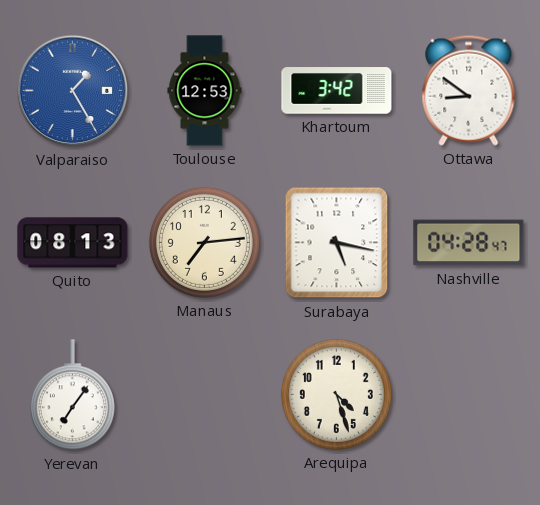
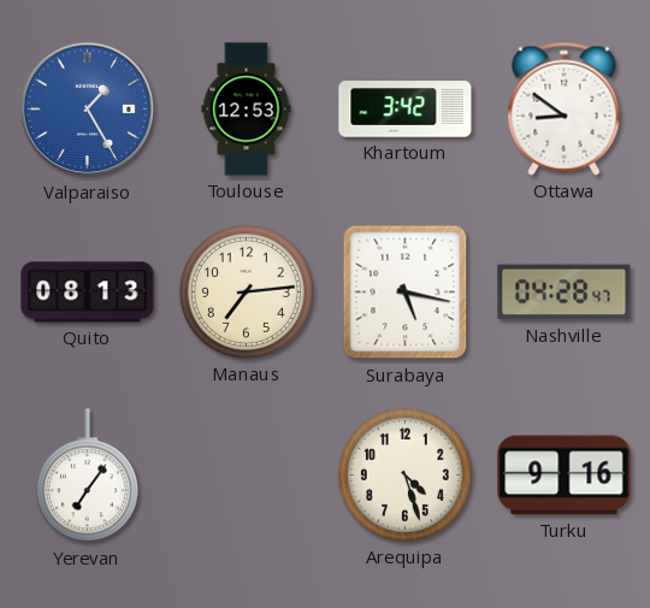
Turku: none -> 9:16
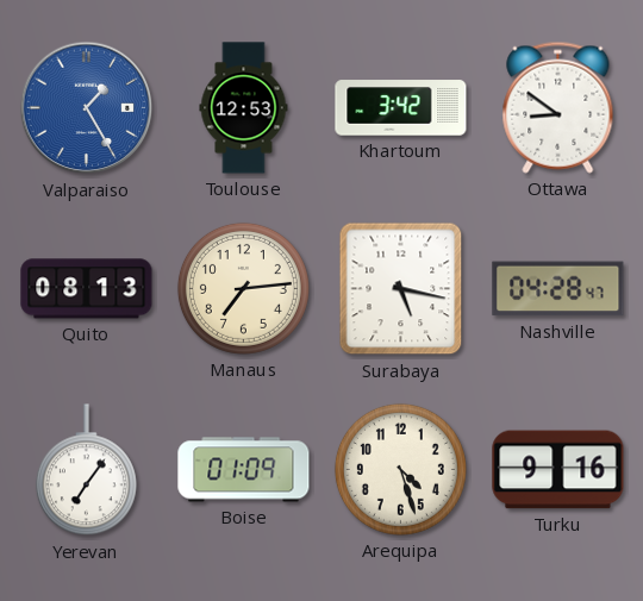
Boise: none -> 01:09
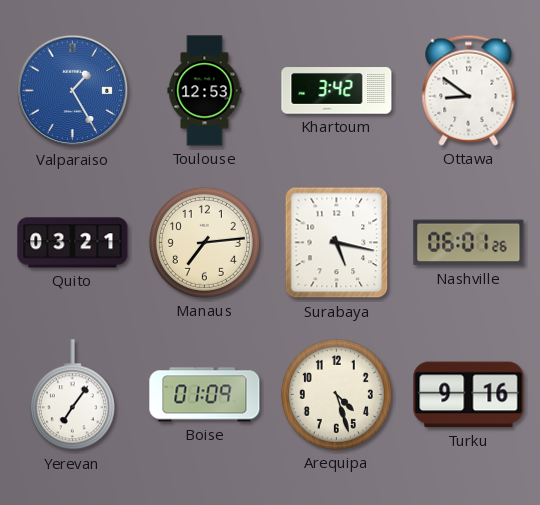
Quito: 08:13 -> 03:21
Nashville: 04:28 -> 06:01
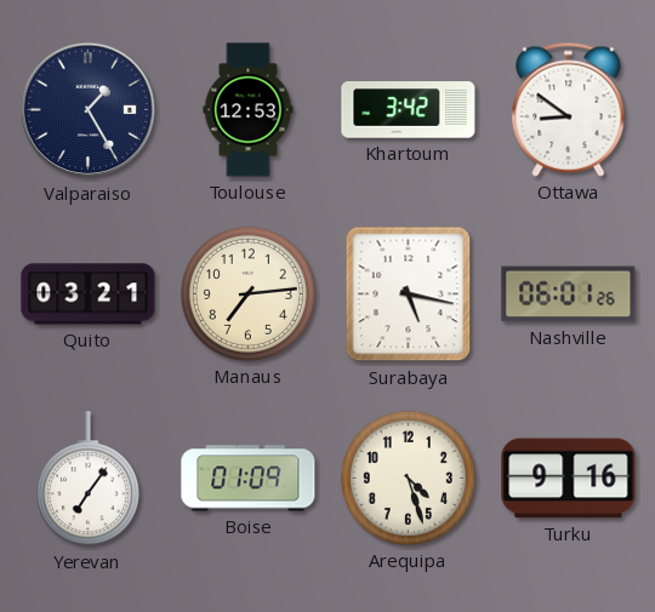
Valparaiso dial: blue -> navy
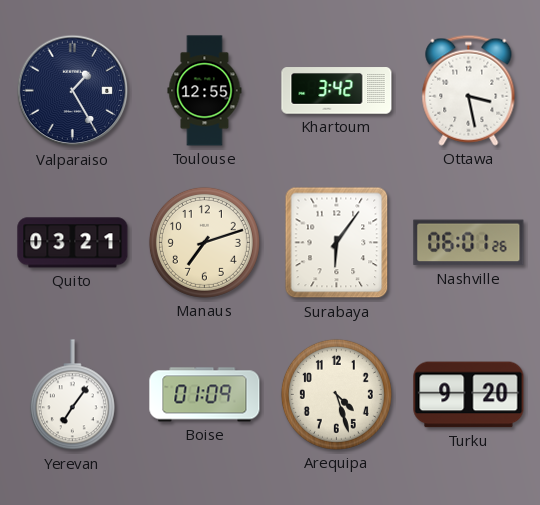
Toulouse: 12:53 -> 12:55
Ottawa: 8:51 -> 3:28
Manaus: 7:14 -> 7:12
Surabaya: 5:17 -> 6:06
Turku: 9:16 -> 9:20
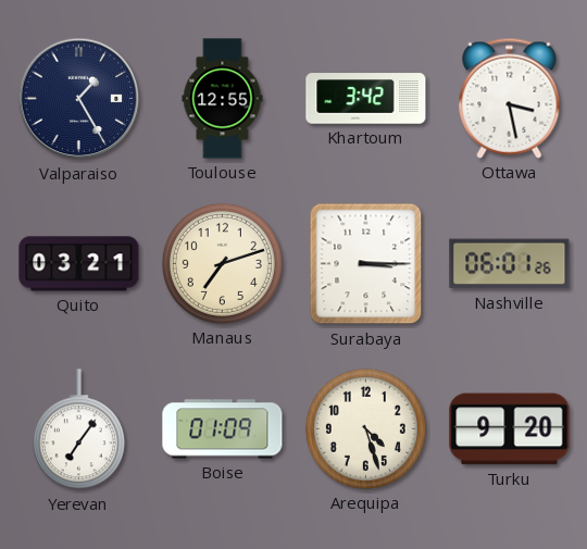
Surabaya: 6:06 -> 3:15
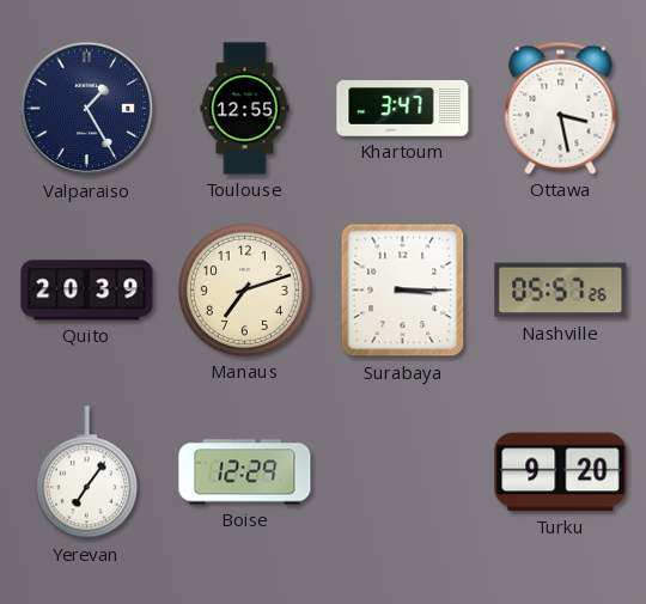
Khartoum: 3:42 -> 3:47
Quito: 03:21 -> 20:39
Nashville: 06:01 -> 05:57
Boise: 01:09 -> 12:29
Arequipa: 4:27 -> none
